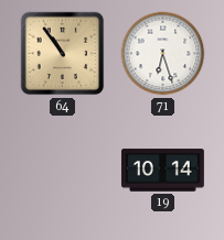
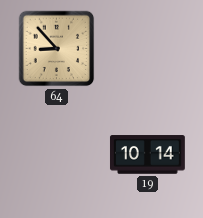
64: 10:54 -> 8:53
71: 6:27 -> none
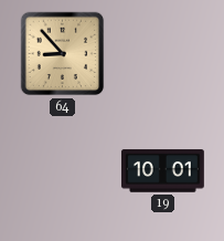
19: 10:14 -> 10:01
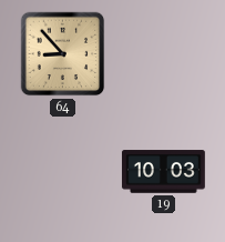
19: 10:01 -> 10:03
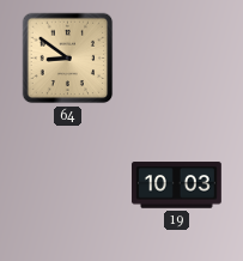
64: 8:53 -> 8:51
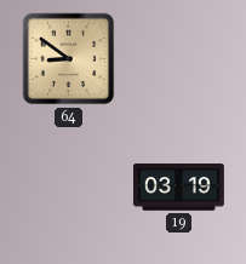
19: 10:03 -> 03:19
